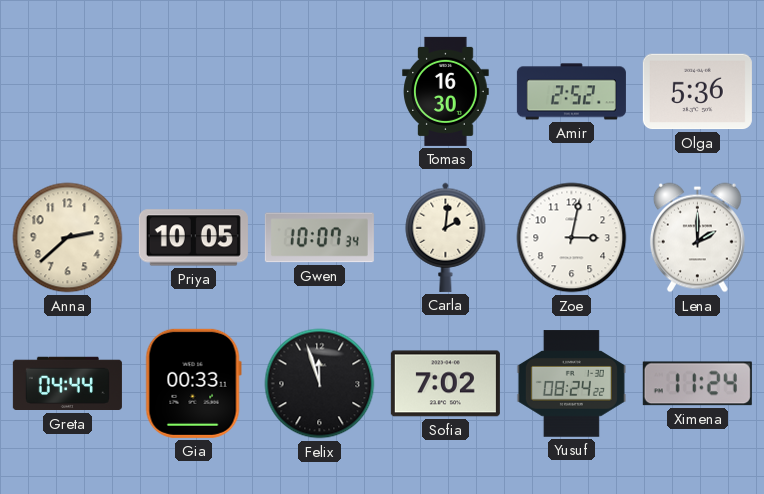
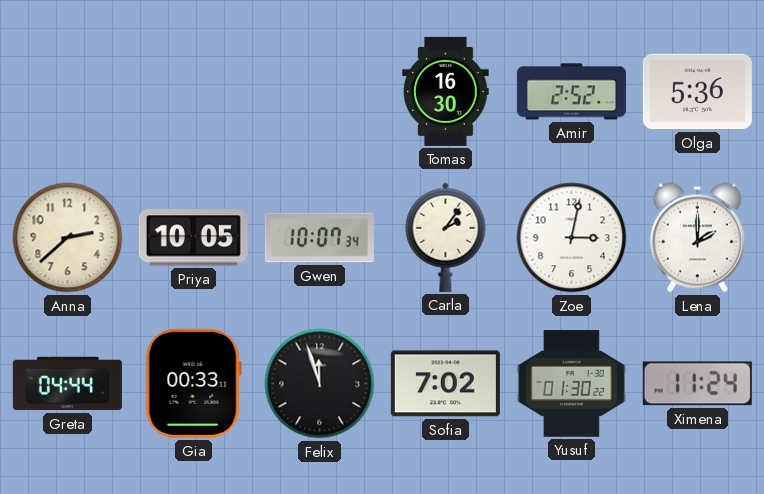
Carla: 2:01 -> 2:06
Yusuf: 08:24 -> 01:30
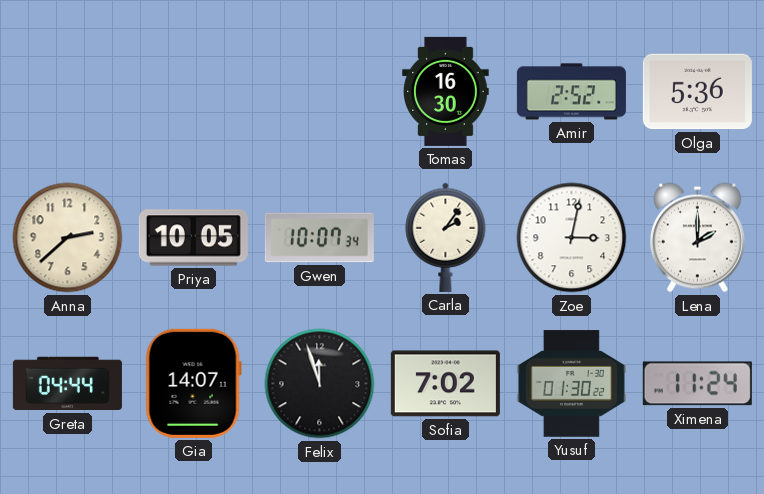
Gia: 00:33 -> 14:07
